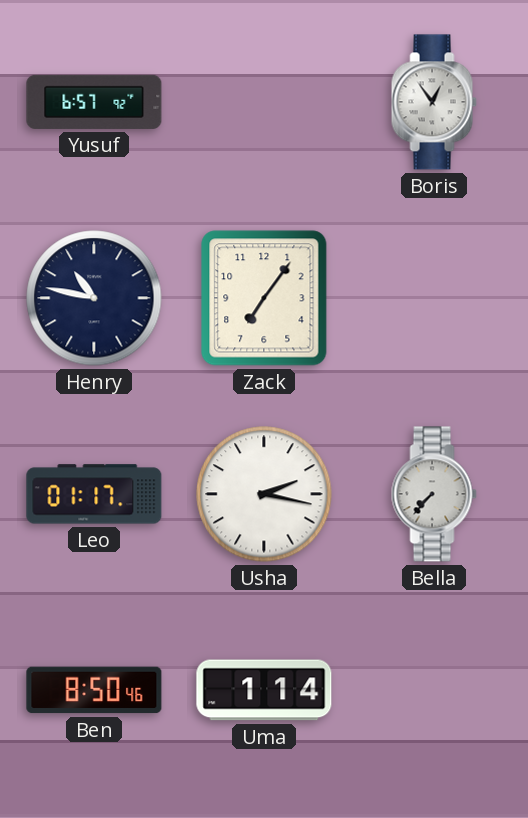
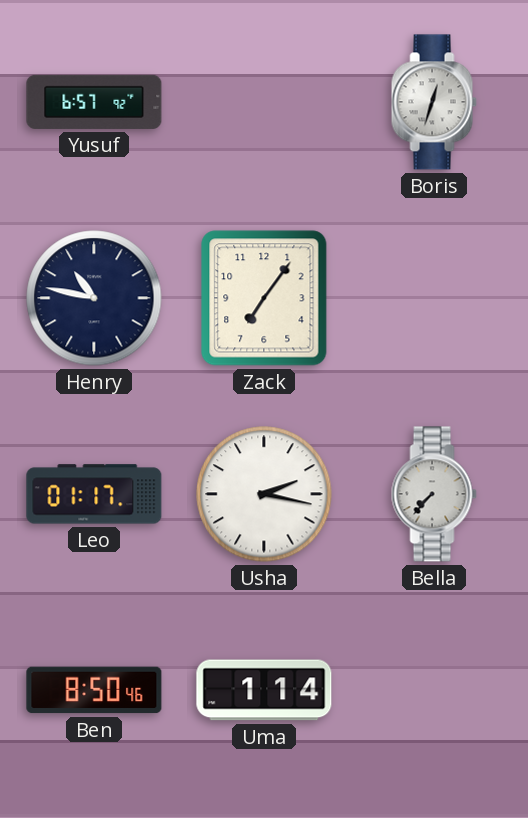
Boris: 12:54 -> 12:33
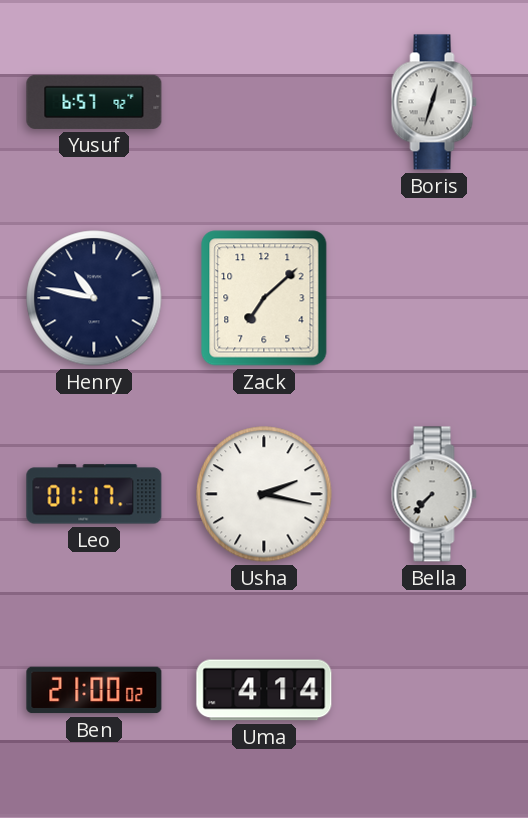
Zack: 7:06 -> 7:08
Ben: 8:50 -> 21:00
Uma: 1:14 -> 4:14
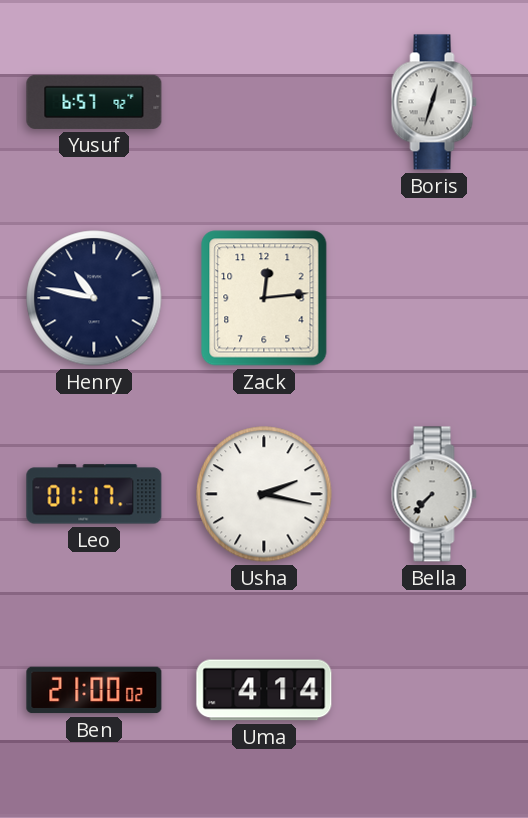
Zack: 7:08 -> 12:14
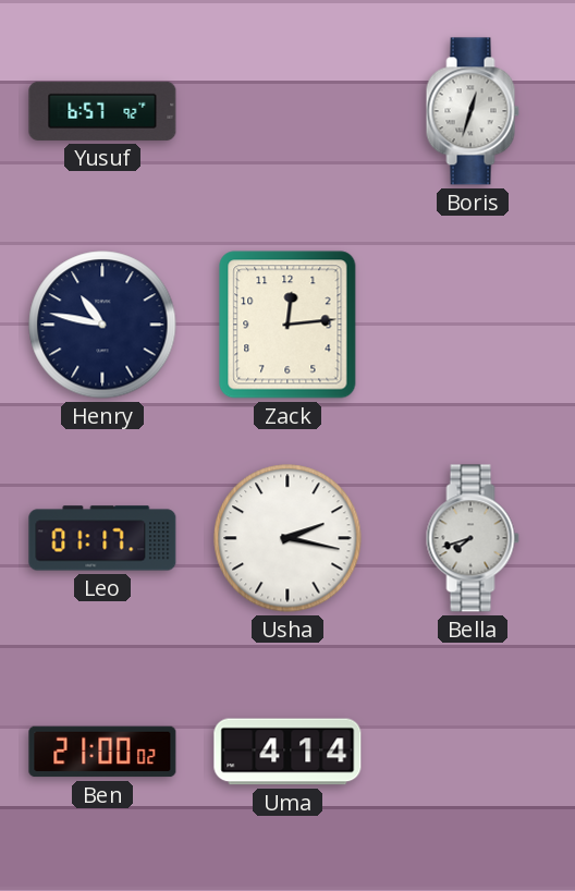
Bella: 7:37 -> 7:42
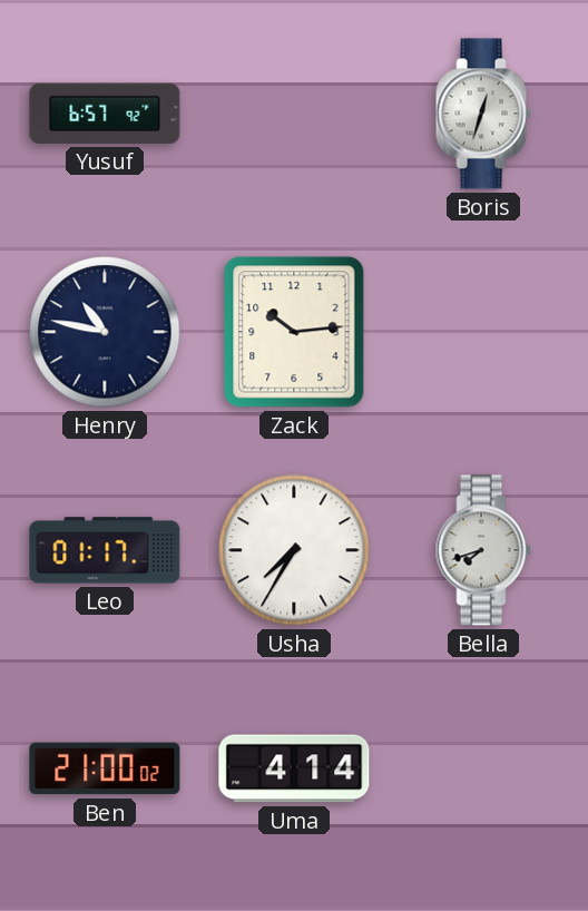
Zack: 12:14 -> 10:14
Usha: 2:17 -> 7:35
